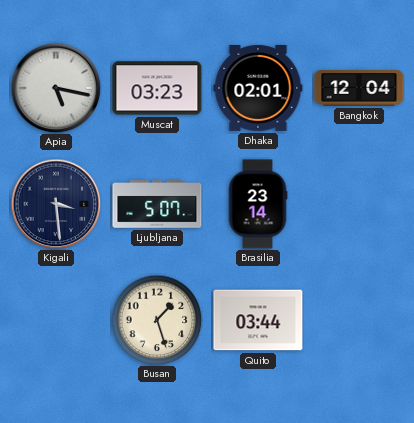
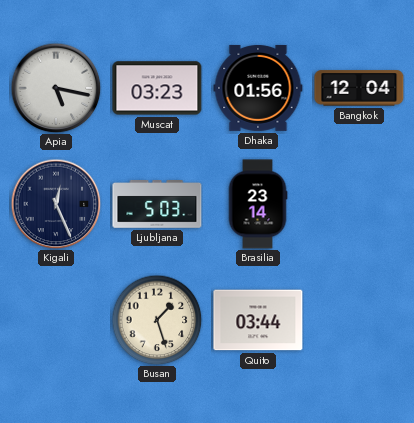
Dhaka: 02:01 -> 01:56
Kigali: 3:29 -> 12:26
Ljubljana: 5:07 -> 5:03
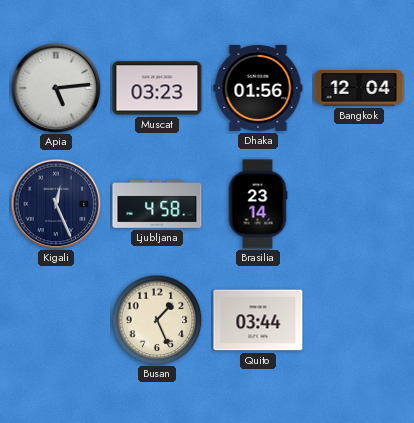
Apia: 5:17 -> 5:14
Ljubljana: 5:03 -> 4:58
Busan: 1:27 -> 1:26
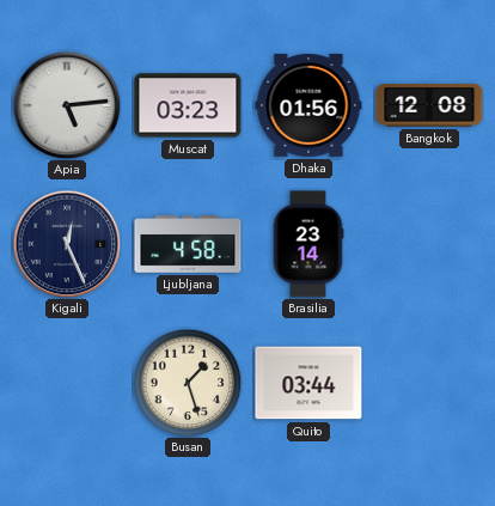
Bangkok: 12:04 -> 12:08
Busan: 1:26 -> 1:27
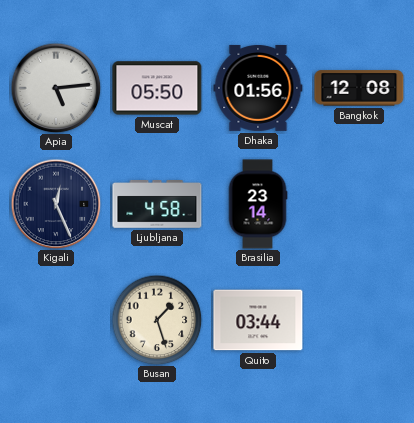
Muscat: 03:23 -> 05:50
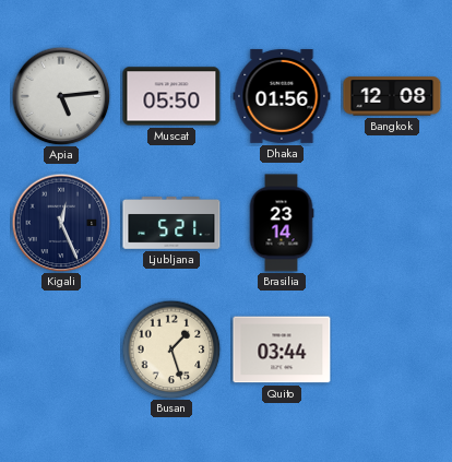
Ljubljana: 4:58 -> 5:21
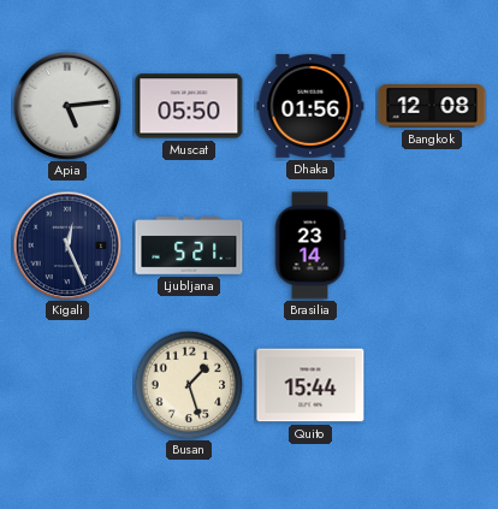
Quito: 03:44 -> 15:44
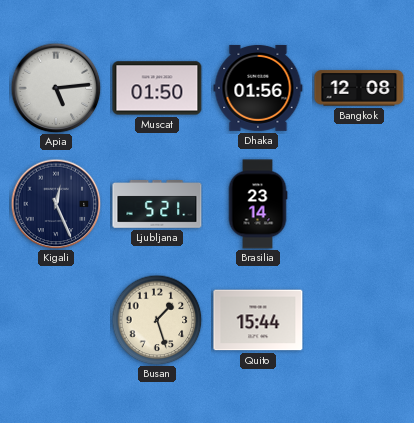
Muscat: 05:50 -> 01:50
